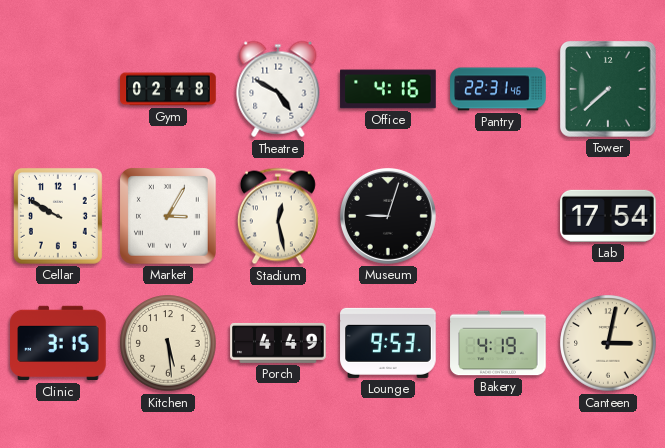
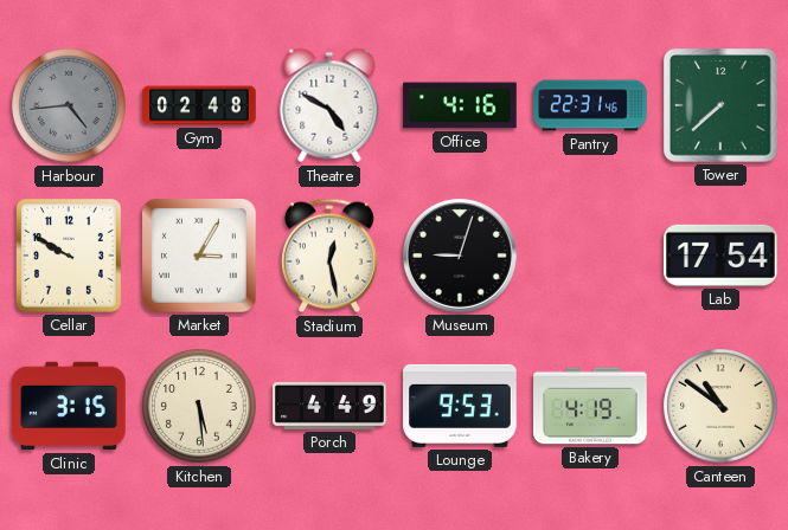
Harbour: none -> 4:44
Canteen: 3:02 -> 10:51
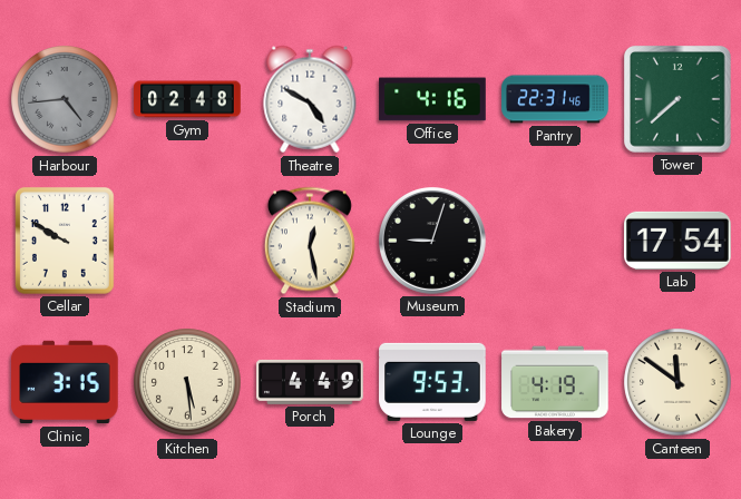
Market: 3:05 -> none
Canteen: 10:51 -> 11:51
